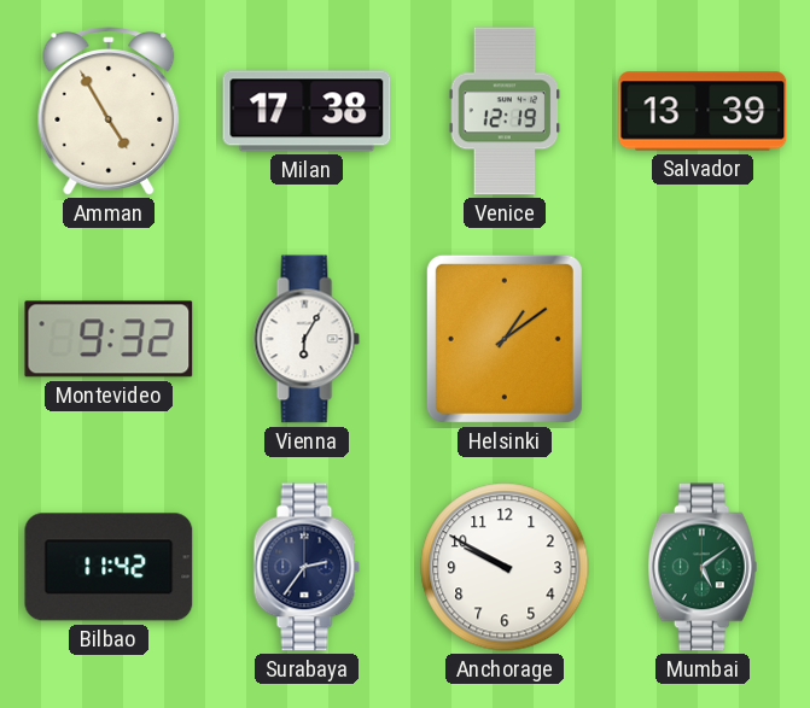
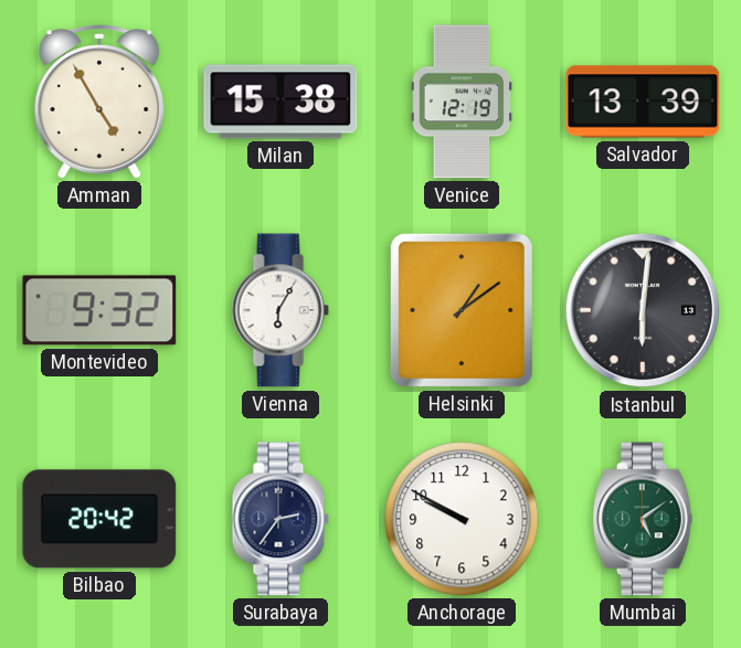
Milan: 17:38 -> 15:38
Istanbul: none -> 6:01
Bilbao: 11:42 -> 20:42
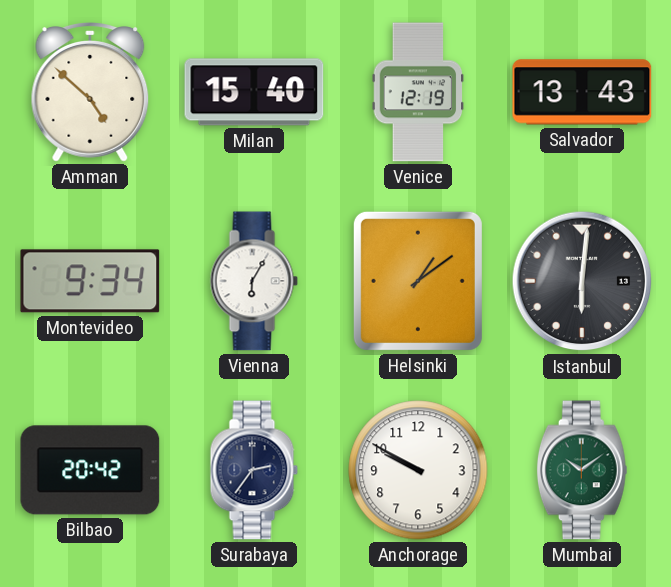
Amman: 4:55 -> 4:52
Milan: 15:38 -> 15:40
Salvador: 13:39 -> 13:43
Montevideo: 9:32 -> 9:34
Mumbai: 5:09 -> 10:09
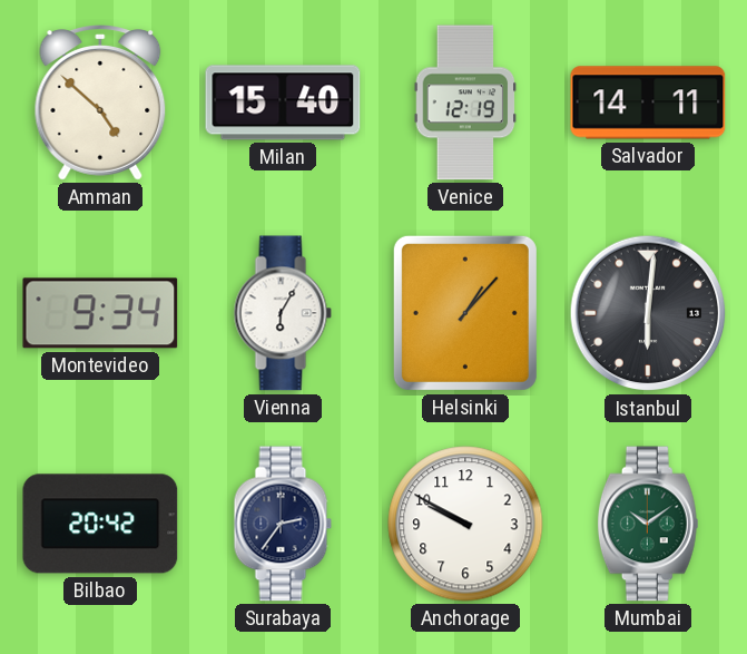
Salvador: 13:43 -> 14:11
Helsinki: 1:09 -> 1:07
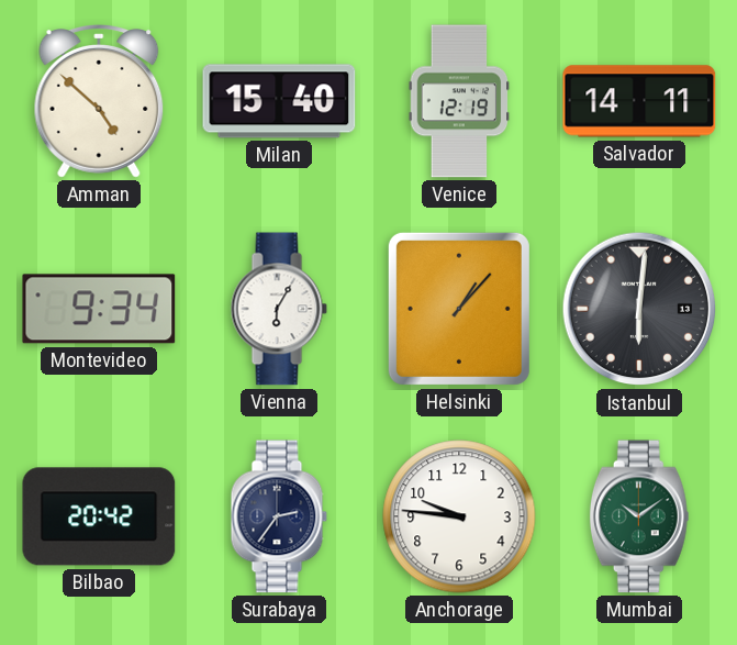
Anchorage: 9:50 -> 9:46
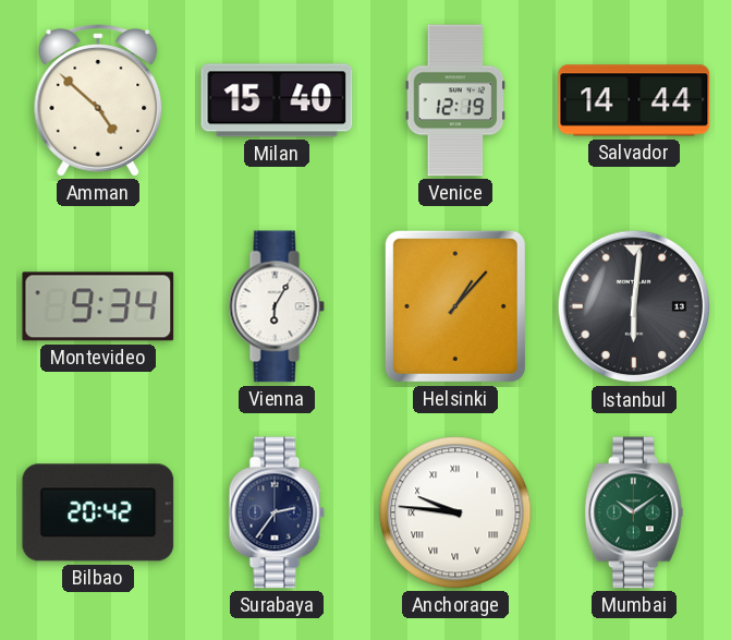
Salvador: 14:11 -> 14:44
Anchorage numerals: Arabic -> Roman
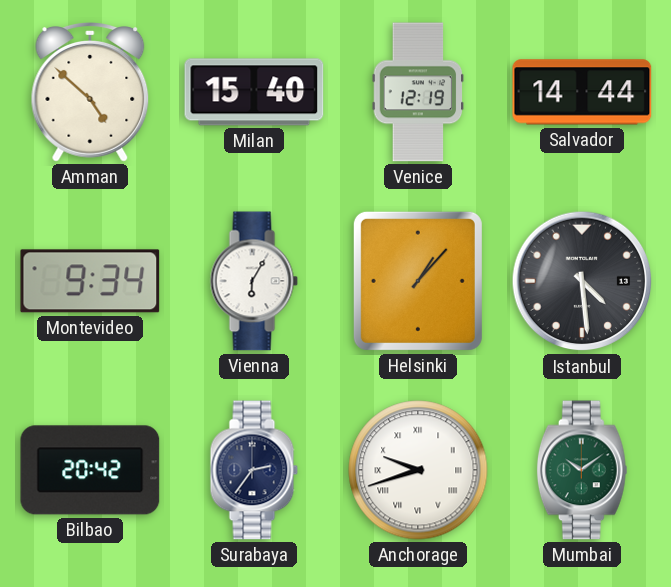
Istanbul: 6:01 -> 4:29
Anchorage: 9:46 -> 9:42
